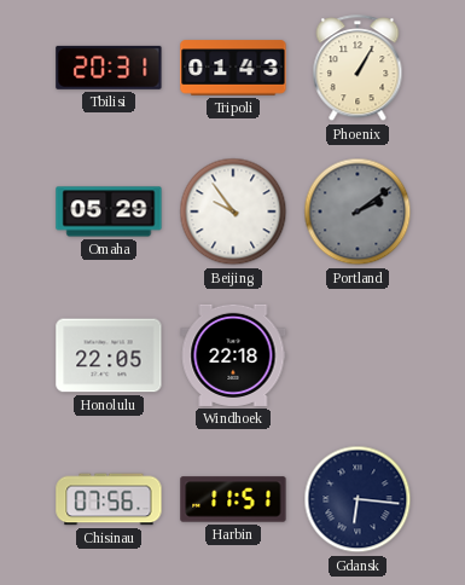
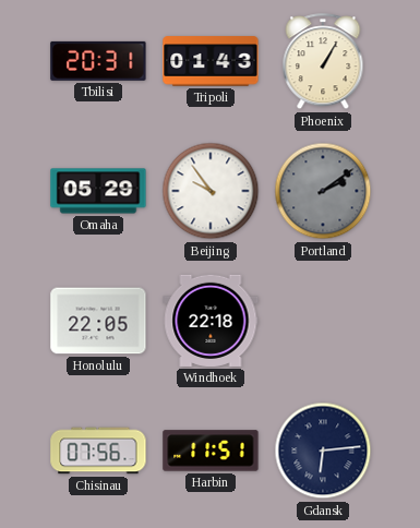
Gdansk: 6:16 -> 6:14
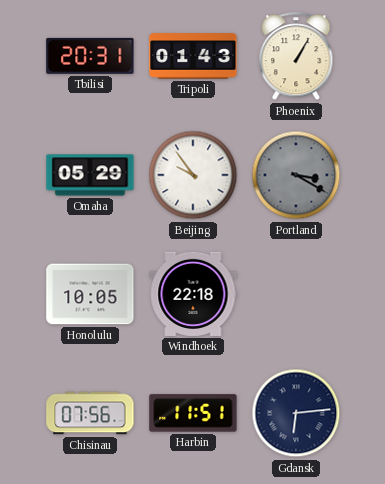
Portland: 2:09 -> 3:20
Honolulu: 22:05 -> 10:05
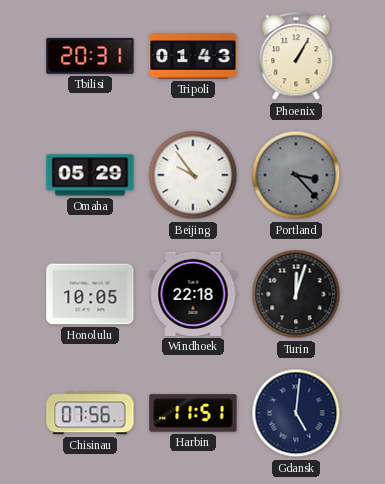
Portland: 3:20 -> 3:23
Turin: none -> 12:03
Gdansk: 6:14 -> 5:01
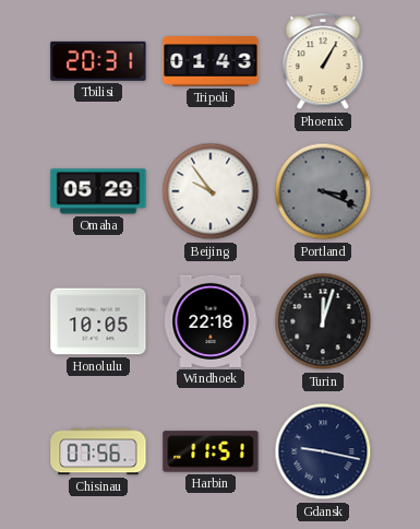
Portland: 3:23 -> 3:19
Gdansk: 5:01 -> 9:17
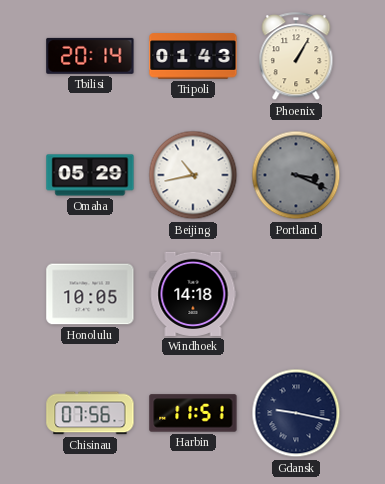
Tbilisi: 20:31 -> 20:14
Beijing: 9:54 -> 10:43
Windhoek: 22:18 -> 14:18
Turin: 12:03 -> none
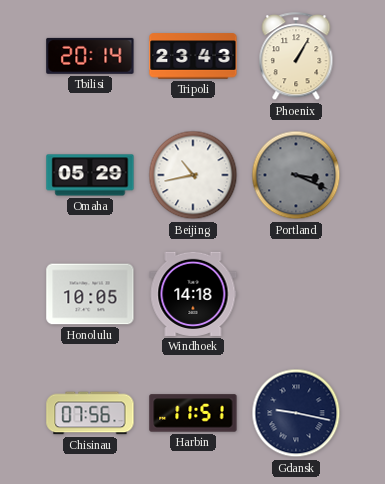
Tripoli: 01:43 -> 23:43
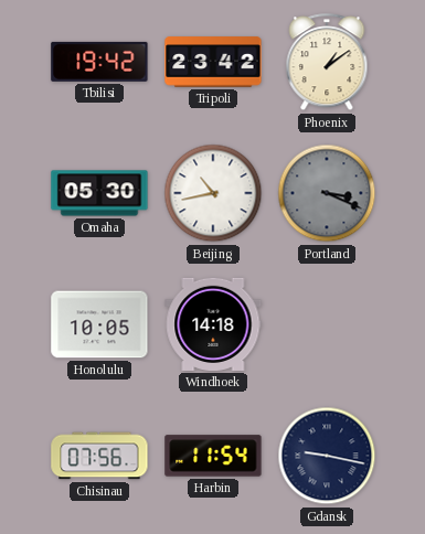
Tbilisi: 20:14 -> 19:42
Tripoli: 23:43 -> 23:42
Phoenix: 1:05 -> 1:09
Omaha: 05:29 -> 05:30
Harbin: 11:51 -> 11:54
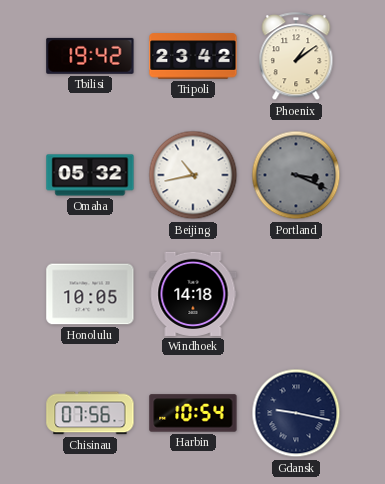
Omaha: 05:30 -> 05:32
Harbin: 11:54 -> 10:54
